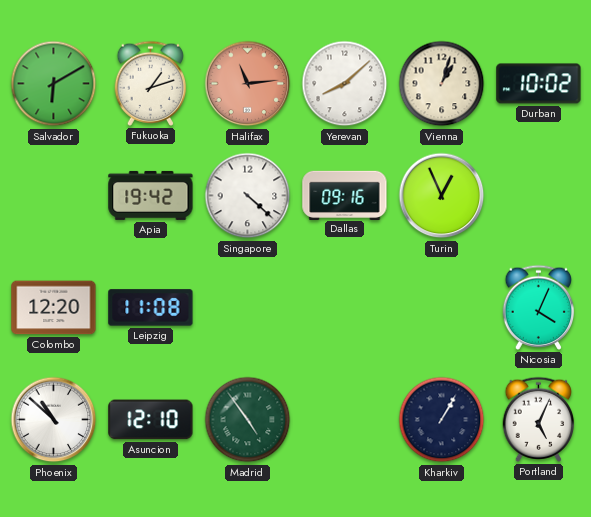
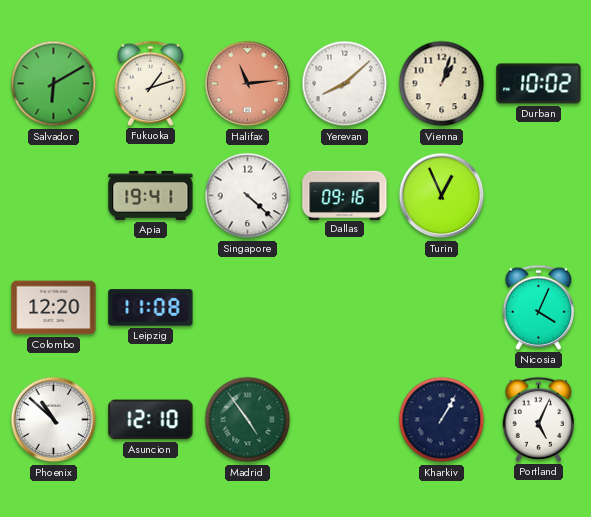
Apia: 19:42 -> 19:41
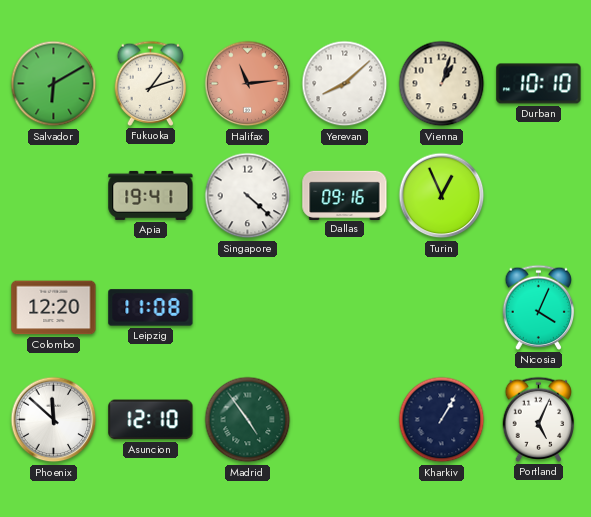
Durban: 10:02 -> 10:10
Phoenix: 10:52 -> 11:52
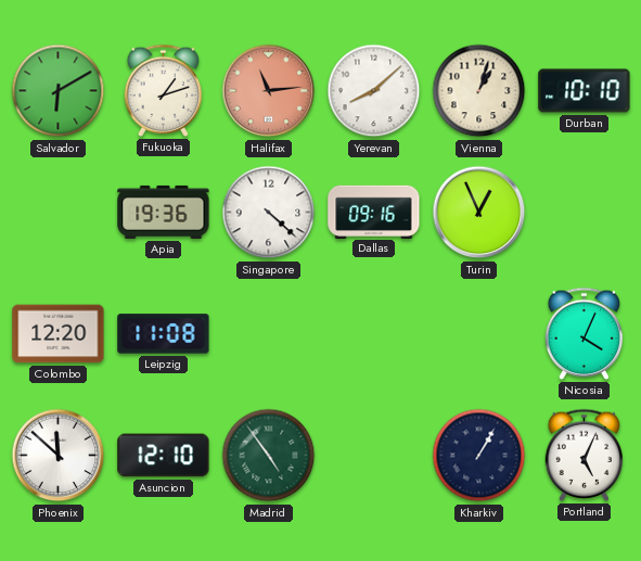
Apia: 19:41 -> 19:36
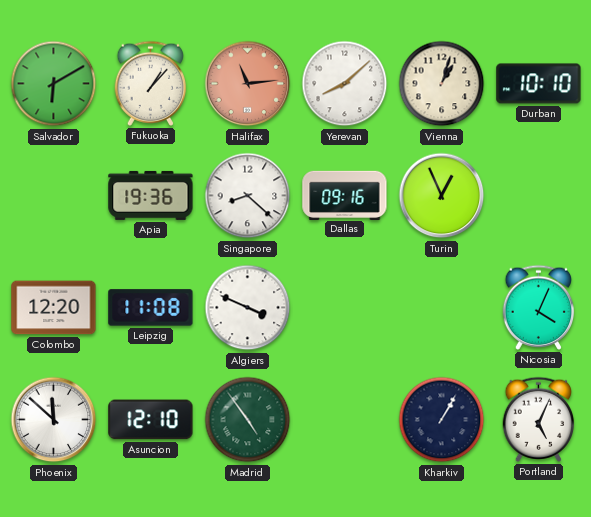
Fukuoka: 1:12 -> 1:07
Singapore: 4:22 -> 8:22
Algiers: none -> 3:49
